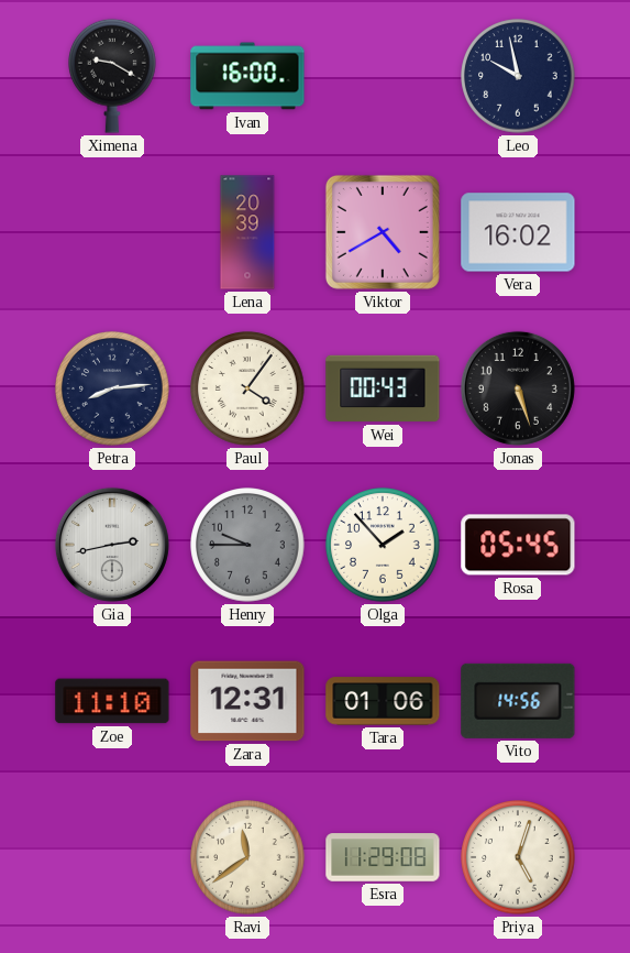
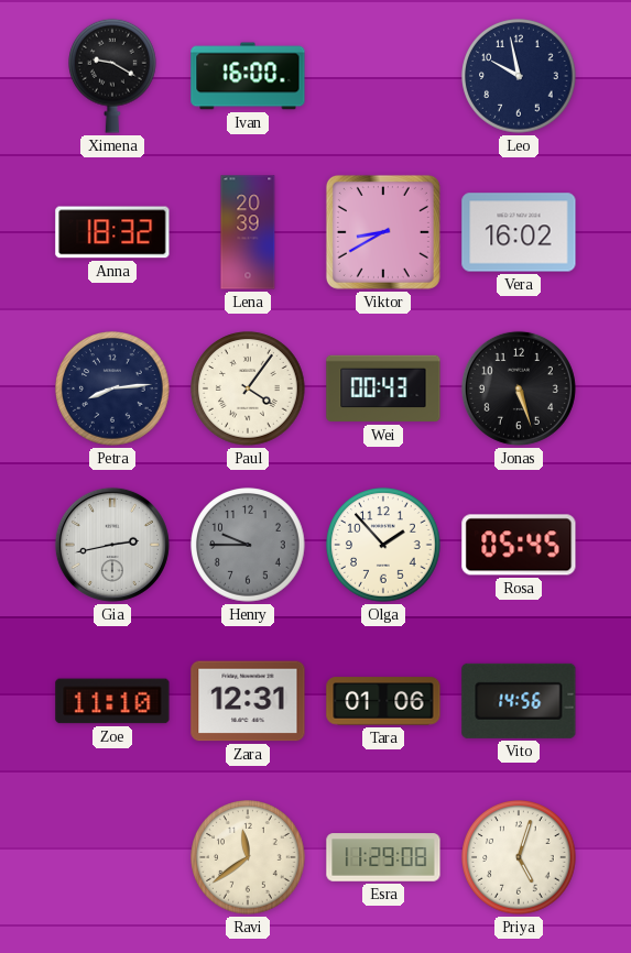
Anna: none -> 18:32
Viktor: 4:40 -> 8:40
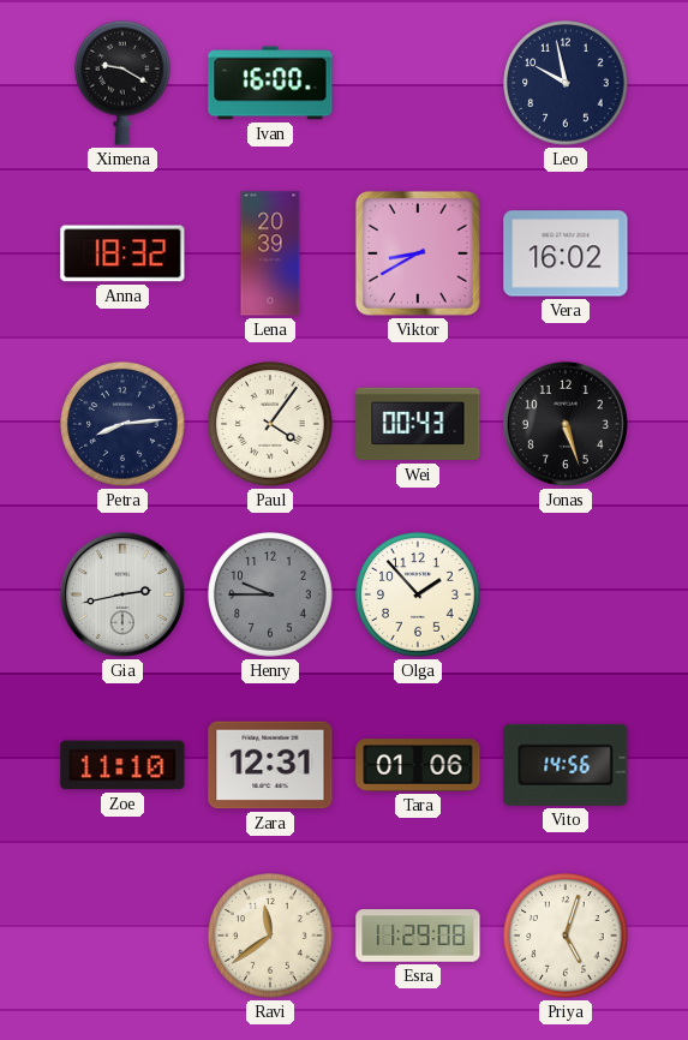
Rosa: 05:45 -> none
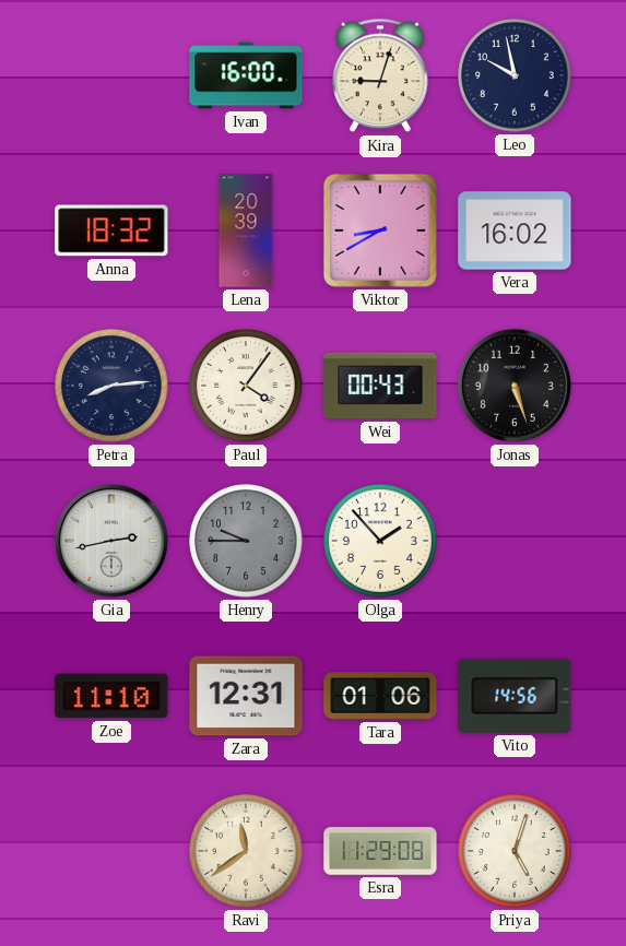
Ximena: 9:20 -> none
Kira: none -> 9:03
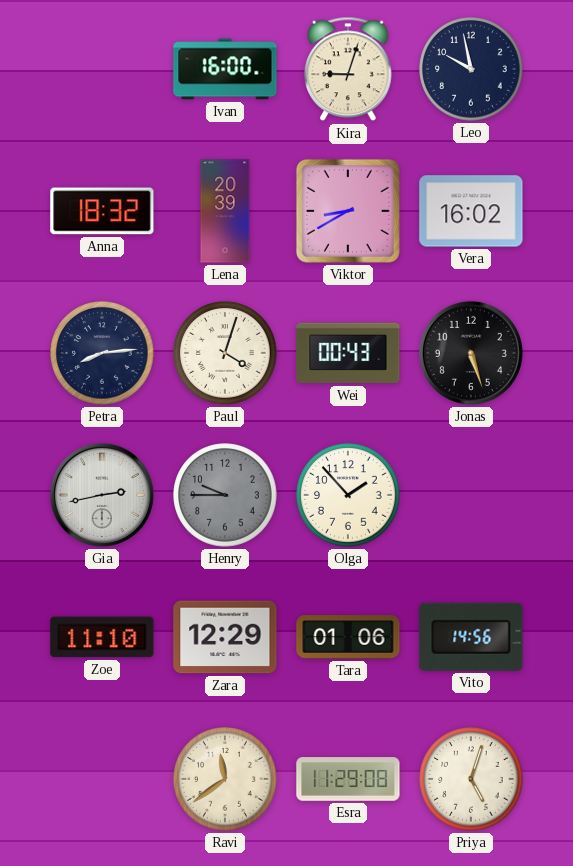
Paul: 4:06 -> 4:03
Zara: 12:31 -> 12:29
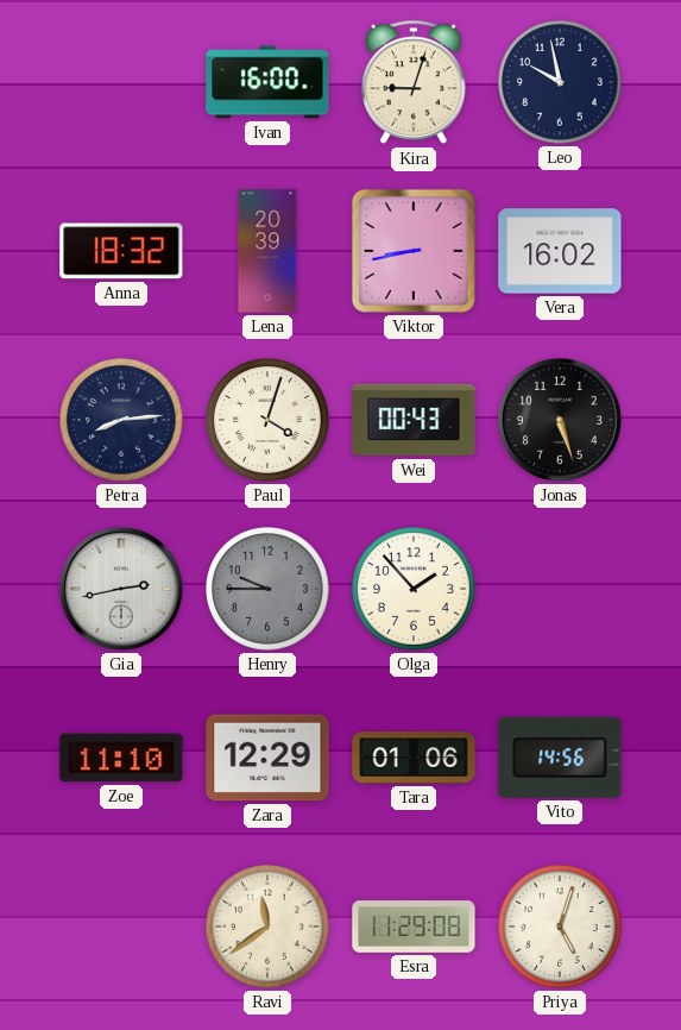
Viktor: 8:40 -> 8:43
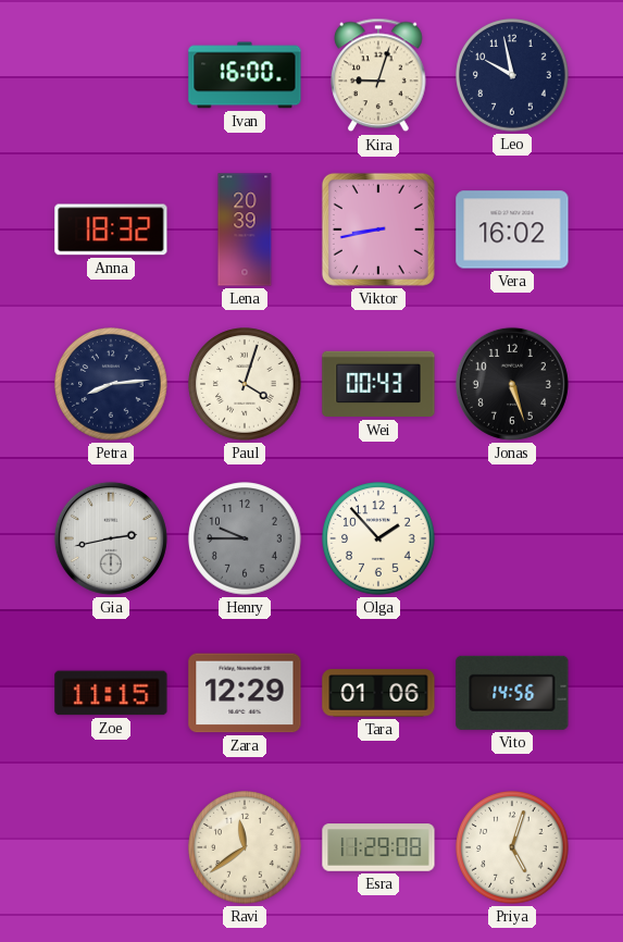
Zoe: 11:10 -> 11:15
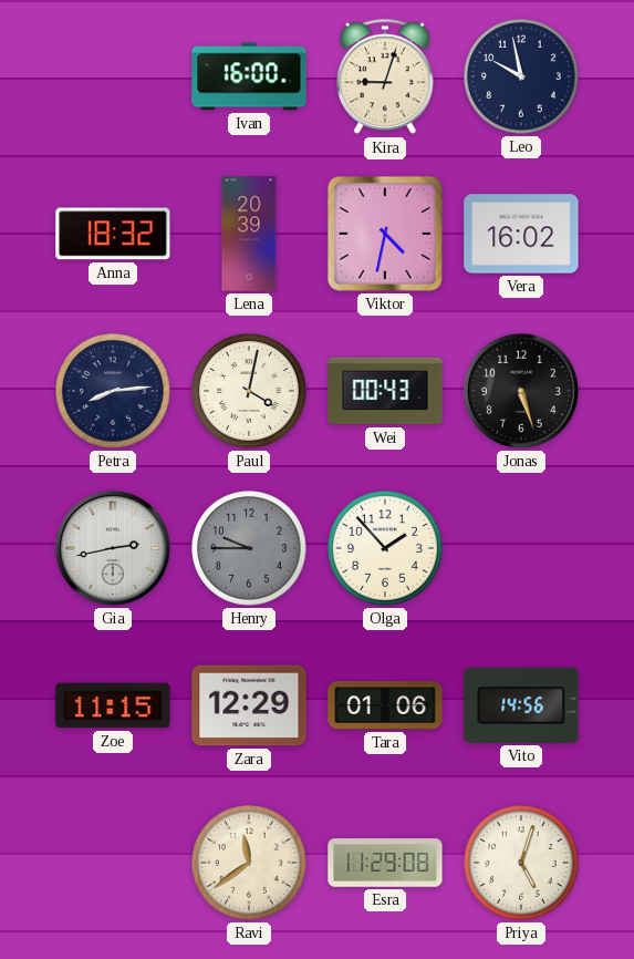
Viktor: 8:43 -> 4:32
Paul: 4:03 -> 4:02
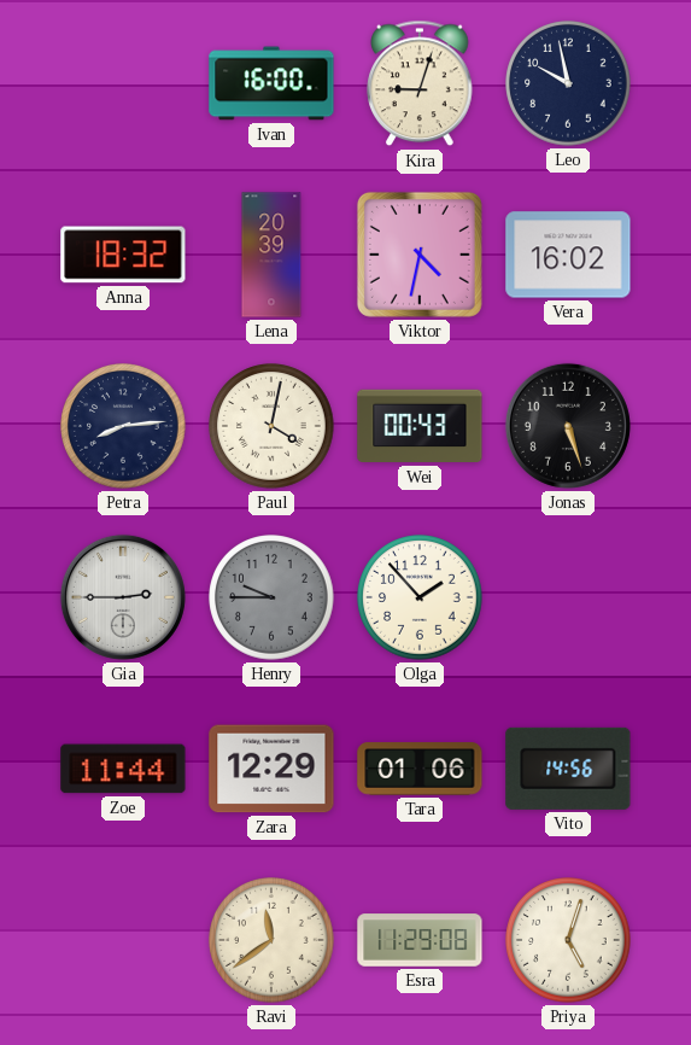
Gia: 2:43 -> 2:45
Zoe: 11:15 -> 11:44
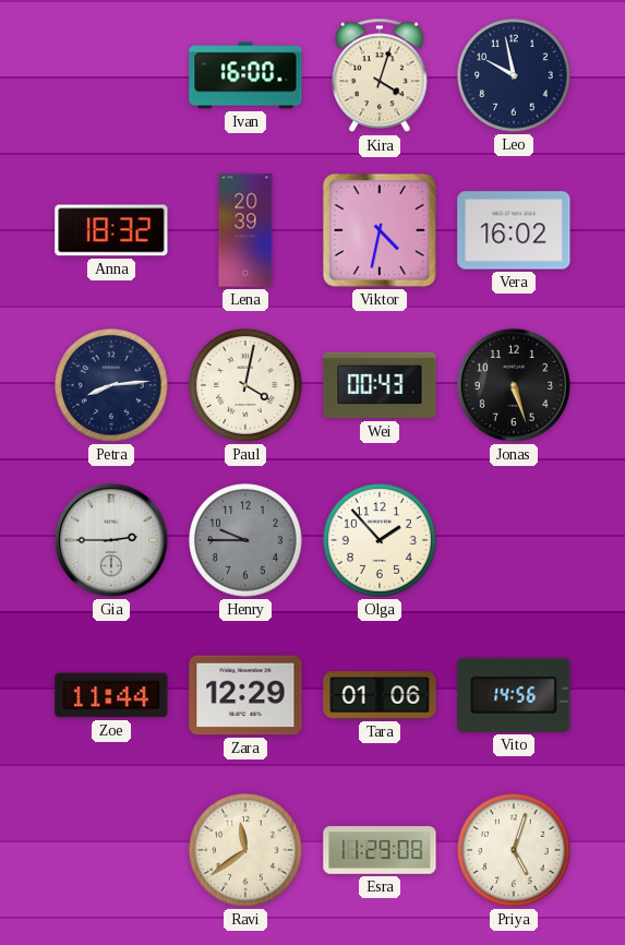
Kira: 9:03 -> 4:03
